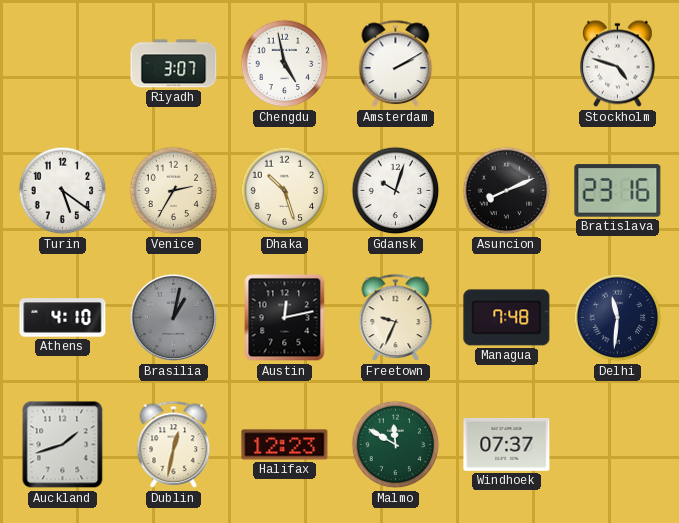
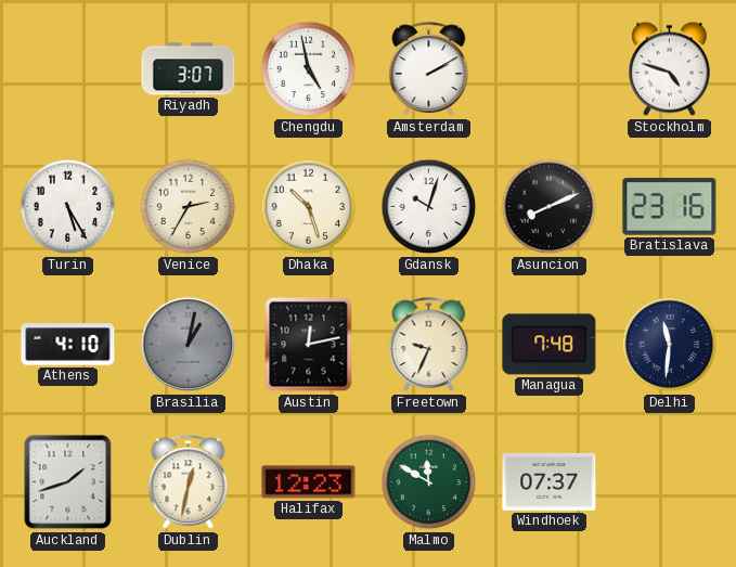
Turin: 5:21 -> 5:25
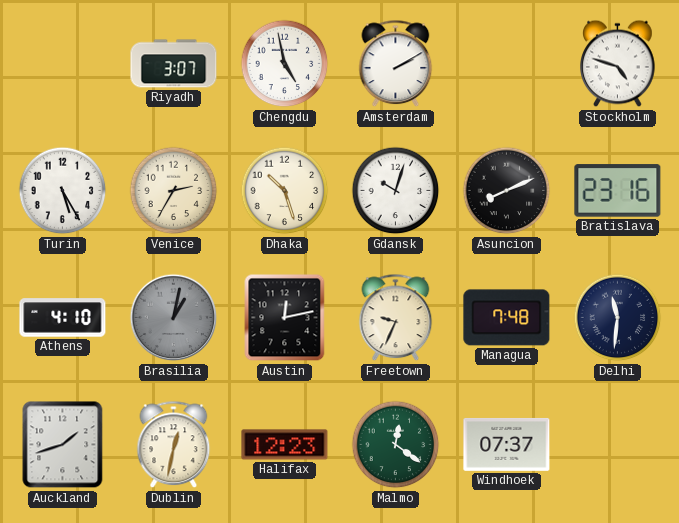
Malmo: 11:50 -> 12:21
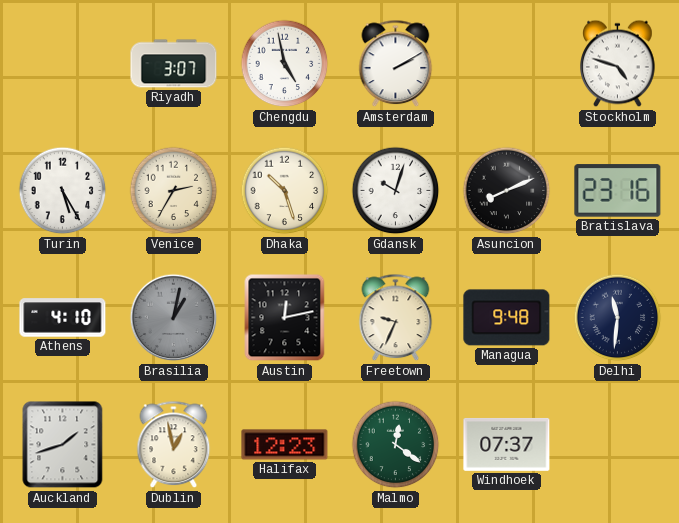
Managua: 7:48 -> 9:48
Dublin: 12:32 -> 12:58
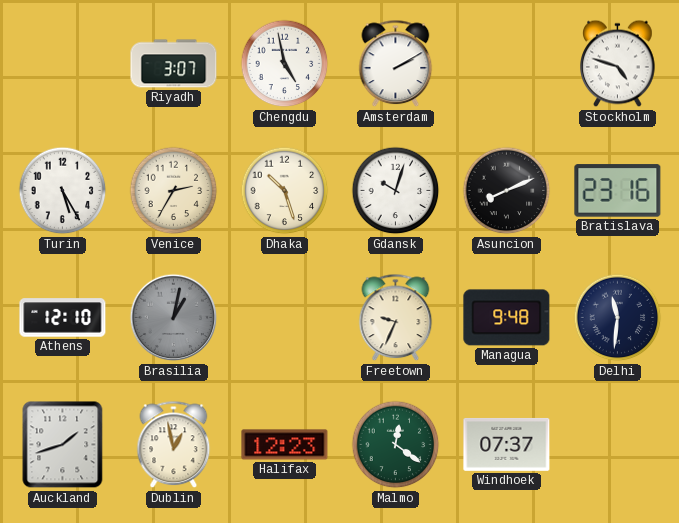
Athens: 4:10 -> 12:10
Austin: 12:13 -> none
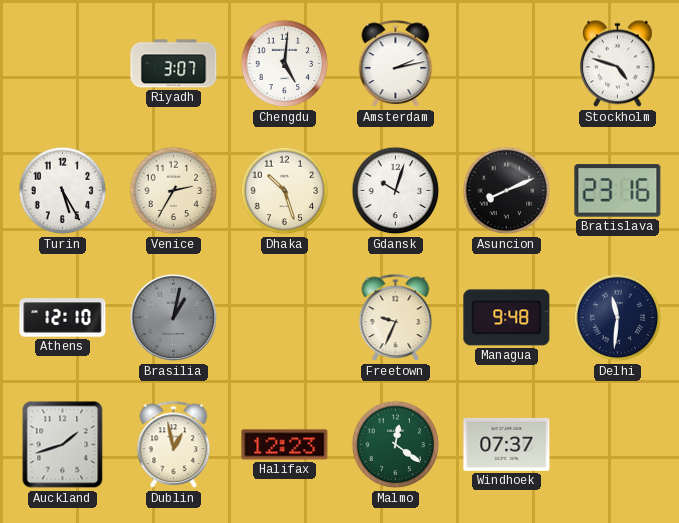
Chengdu: 4:58 -> 5:01
Amsterdam: 2:10 -> 2:13
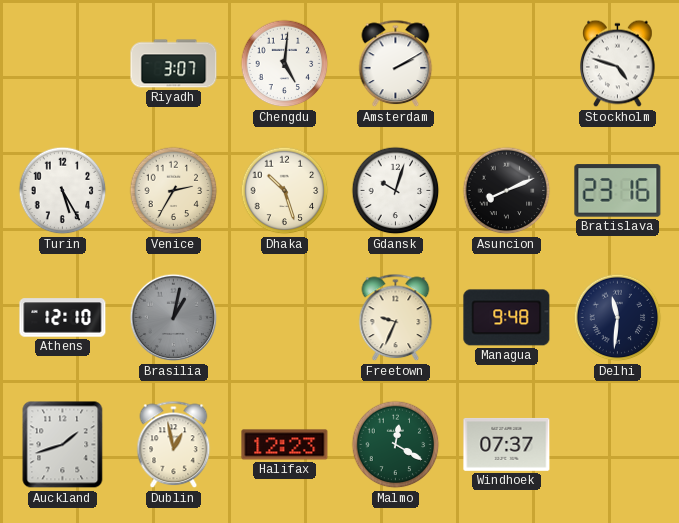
Amsterdam: 2:13 -> 2:10
Malmo: 12:21 -> 12:20
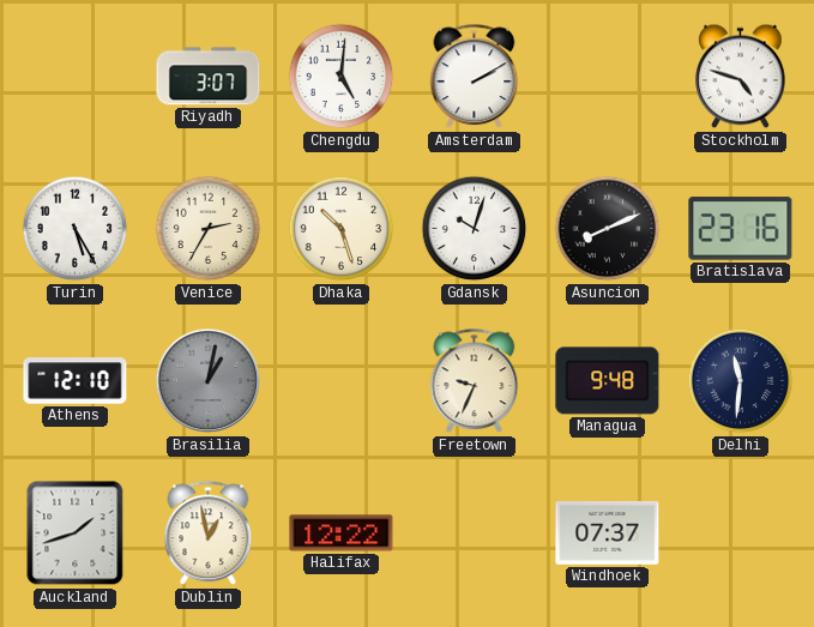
Halifax: 12:23 -> 12:22
Malmo: 12:20 -> none
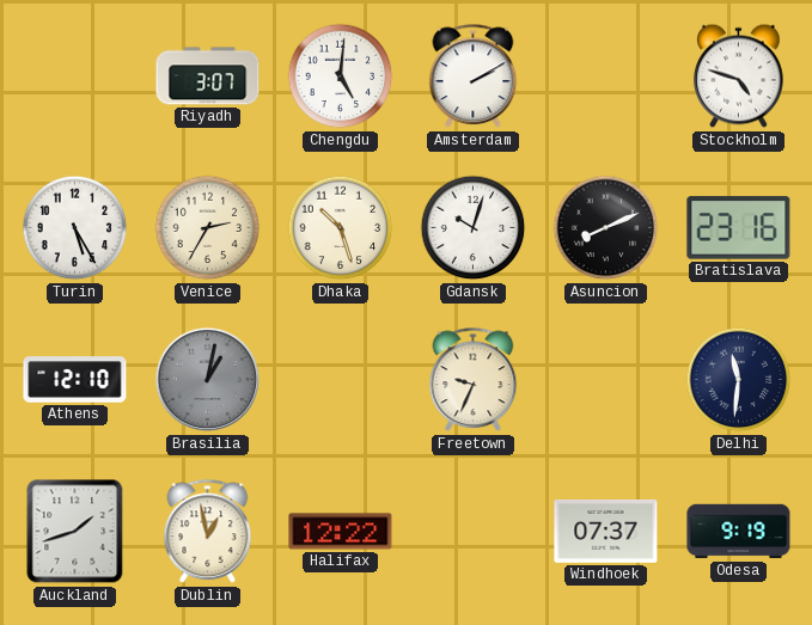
Managua: 9:48 -> none
Odesa: none -> 9:19
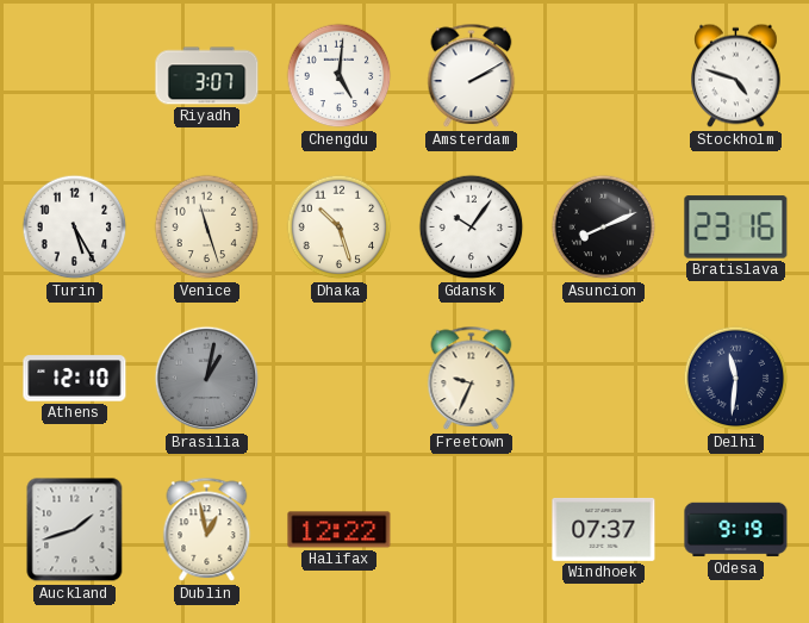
Venice: 2:35 -> 11:27
Gdansk: 10:03 -> 10:06
